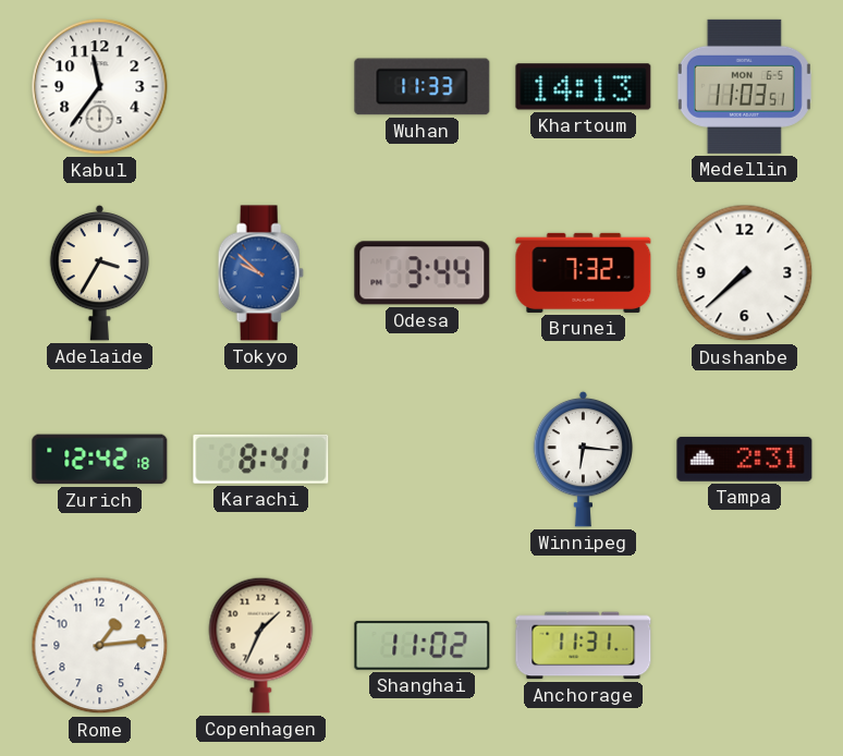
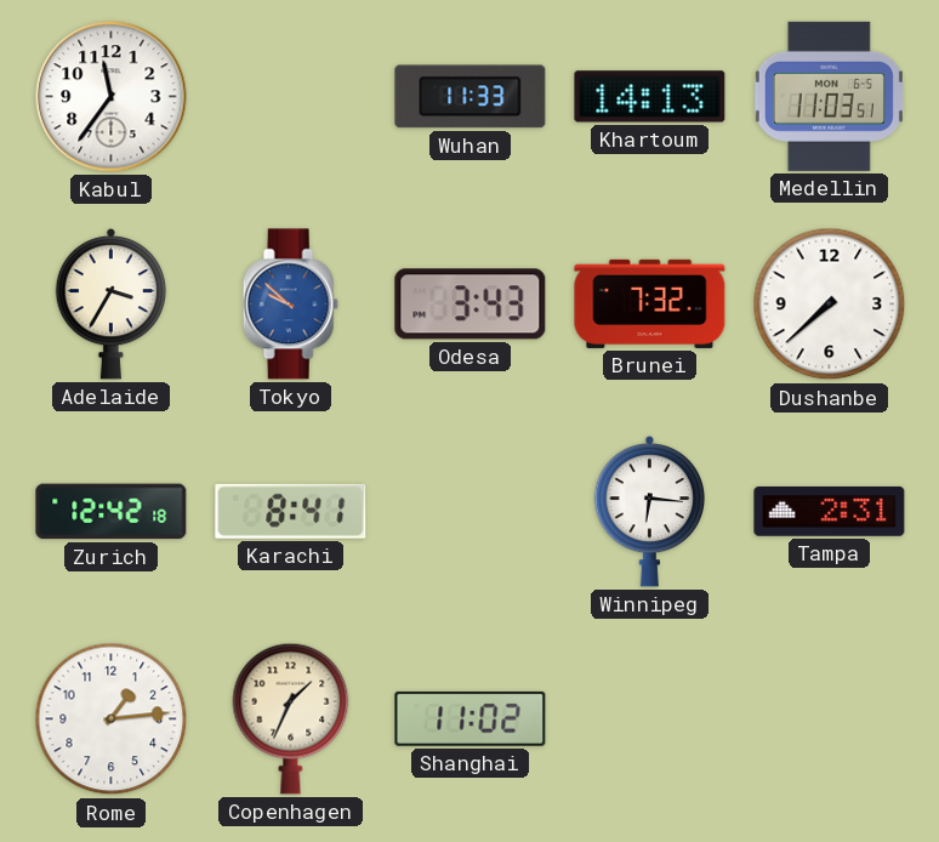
Odesa: 3:44 -> 3:43
Anchorage: 11:31 -> none
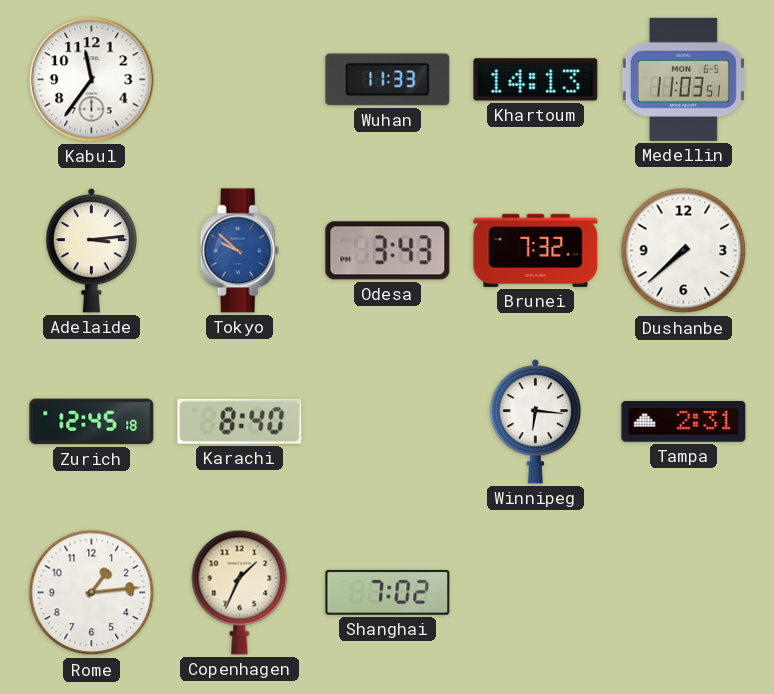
Adelaide: 3:35 -> 3:14
Zurich: 12:42 -> 12:45
Karachi: 8:41 -> 8:40
Shanghai: 11:02 -> 7:02
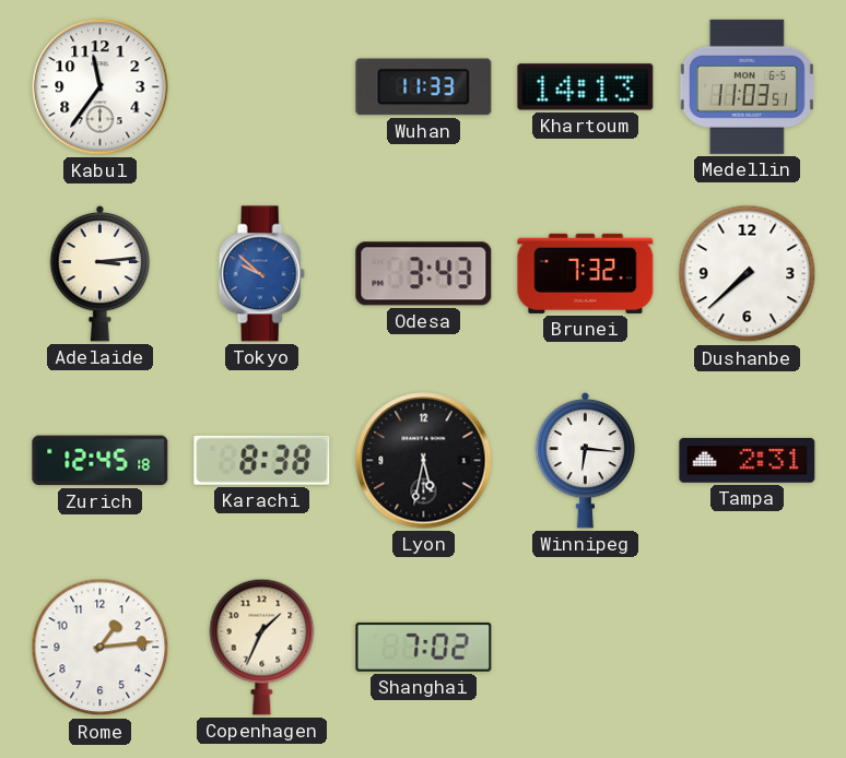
Karachi: 8:40 -> 8:38
Lyon: none -> 5:32
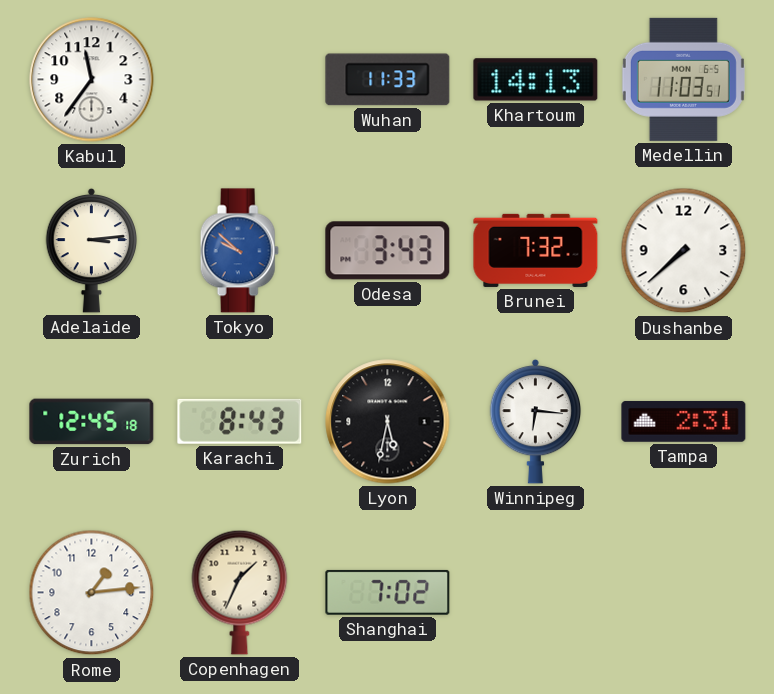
Karachi: 8:38 -> 8:43
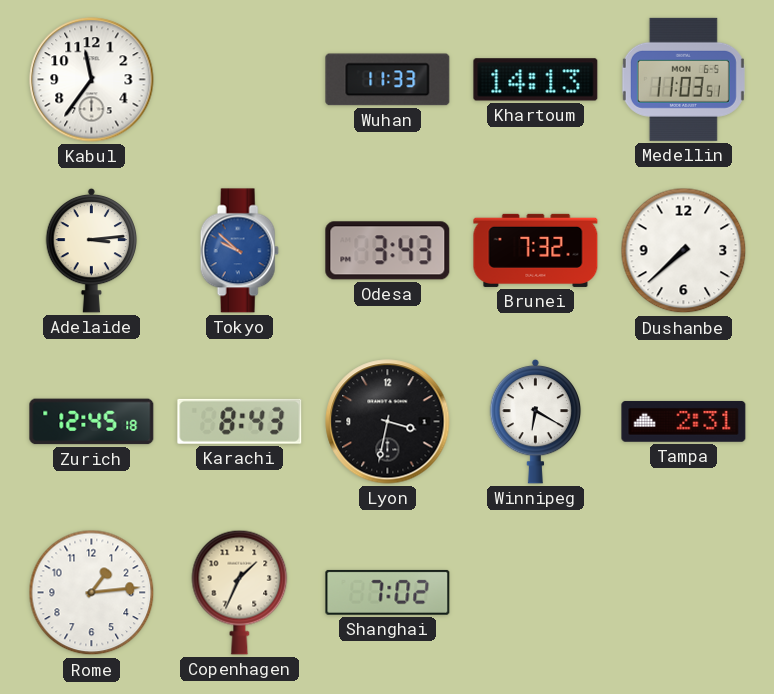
Lyon: 5:32 -> 3:32
Winnipeg: 6:16 -> 6:20
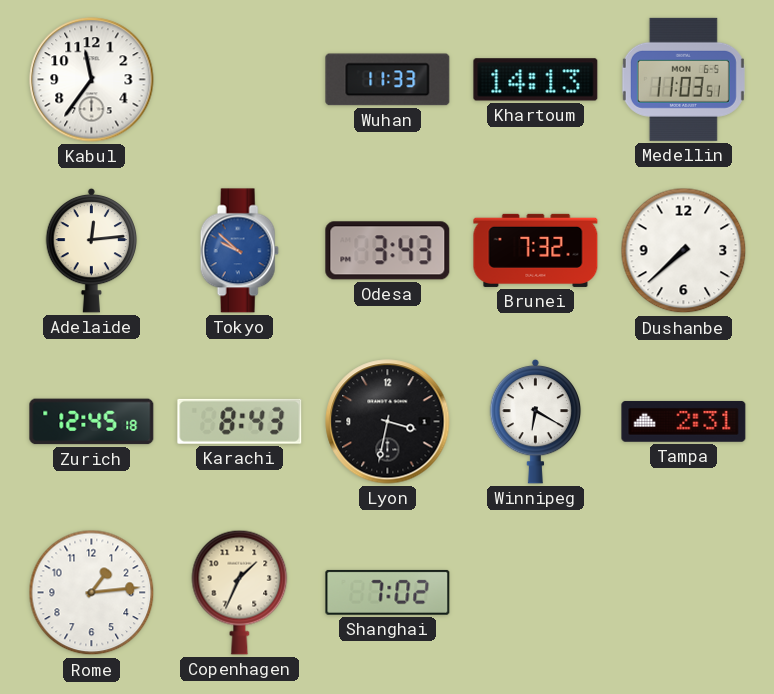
Adelaide: 3:14 -> 12:14
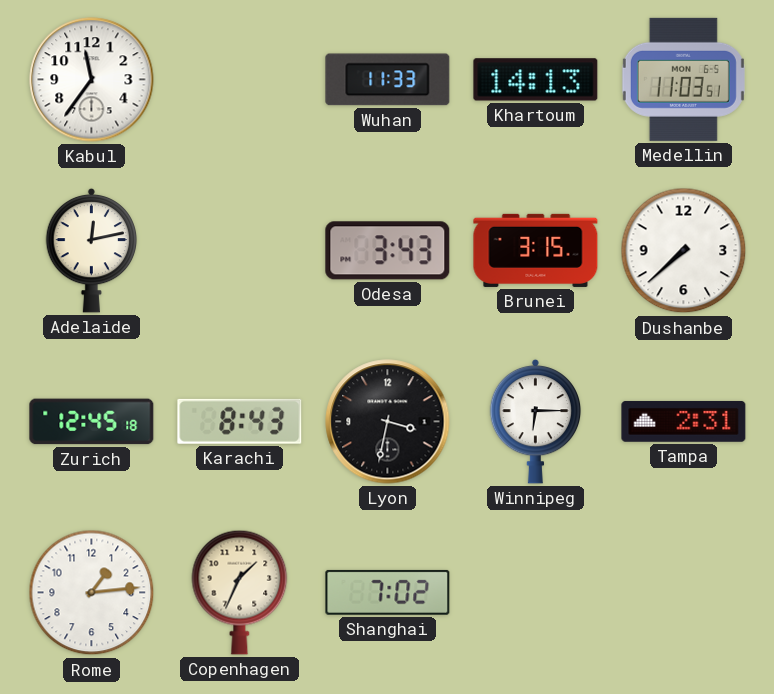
Adelaide: 12:14 -> 12:13
Tokyo: 9:52 -> none
Brunei: 7:32 -> 3:15
Winnipeg: 6:20 -> 6:15
